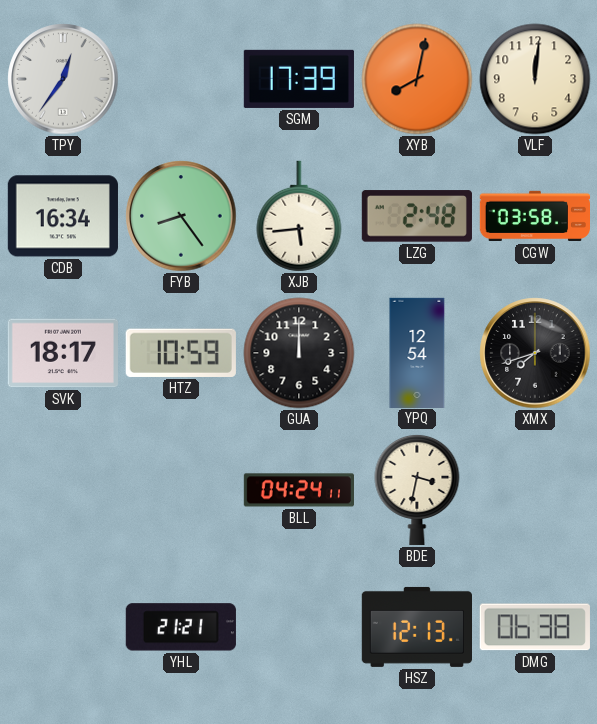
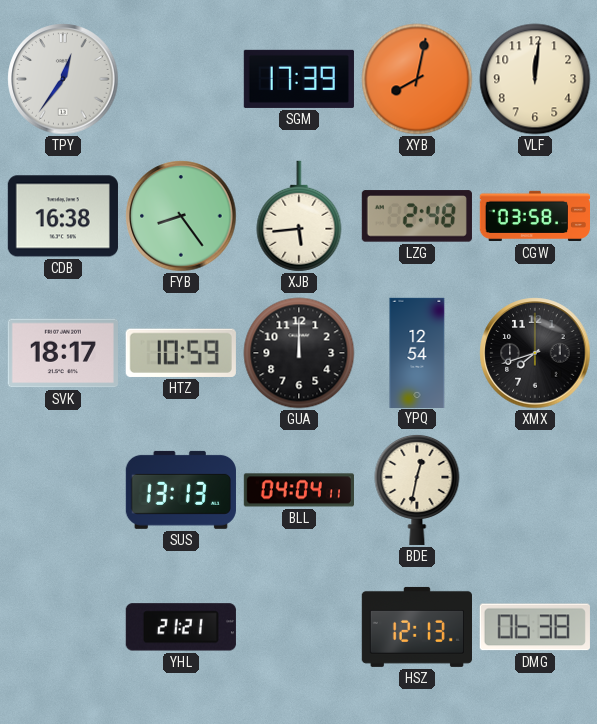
CDB: 16:34 -> 16:38
SUS: none -> 13:13
BLL: 04:24 -> 04:04
BDE: 3:32 -> 12:32
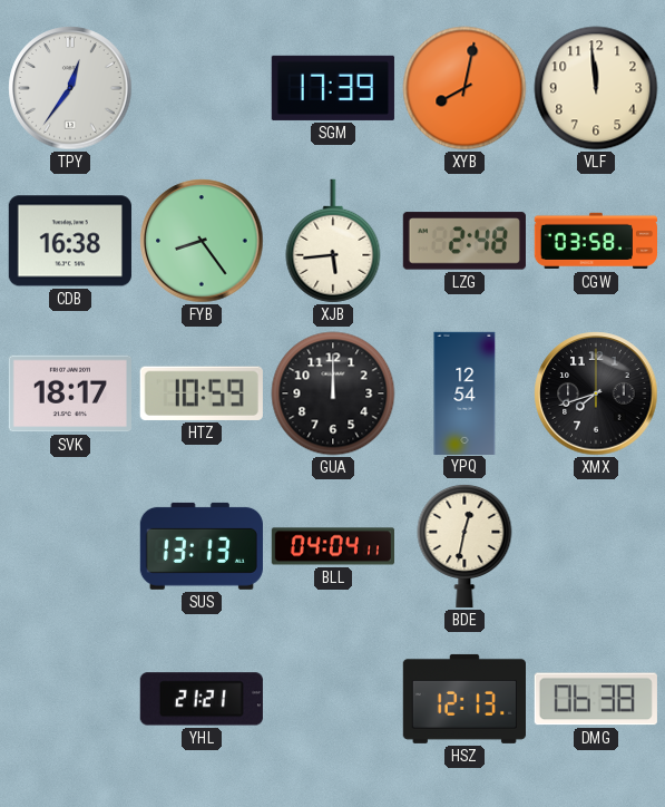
VLF: 12:01 -> 11:59
